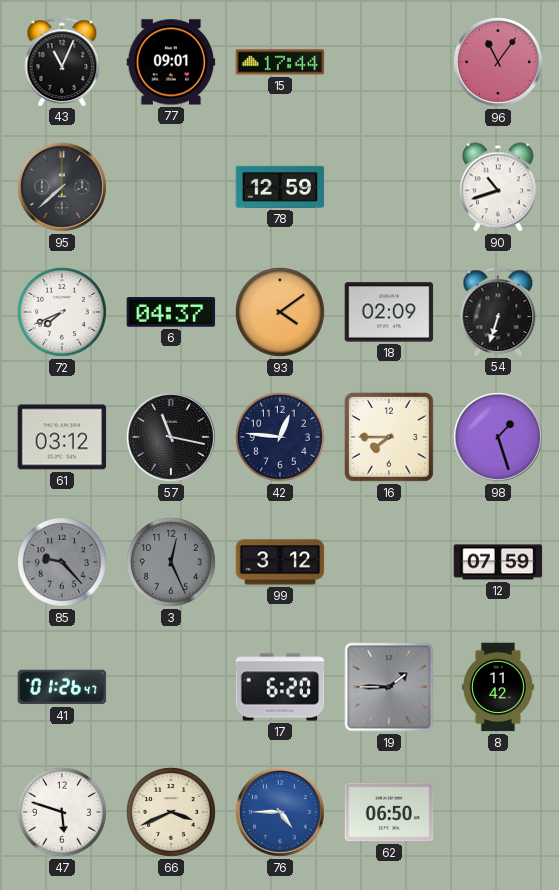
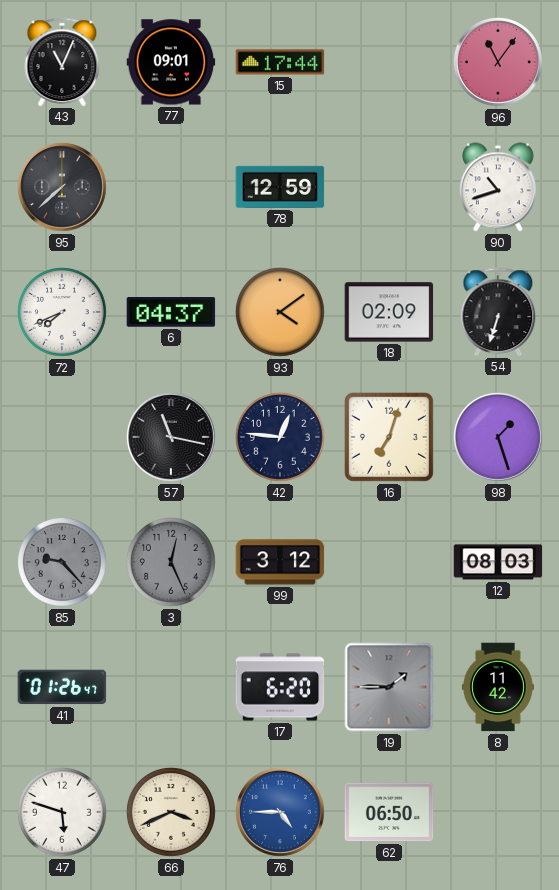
61: 03:12 -> none
16: 7:45 -> 7:03
12: 07:59 -> 08:03
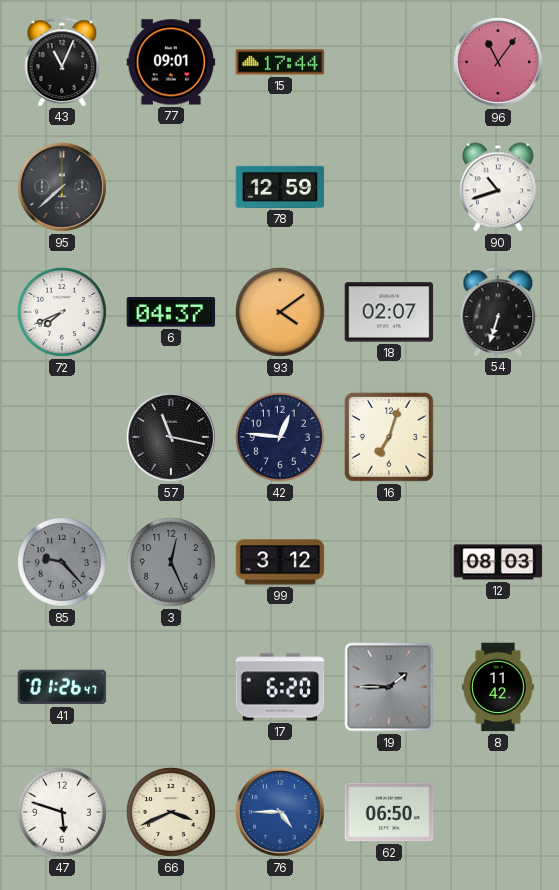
18: 02:09 -> 02:07
98: 1:27 -> none
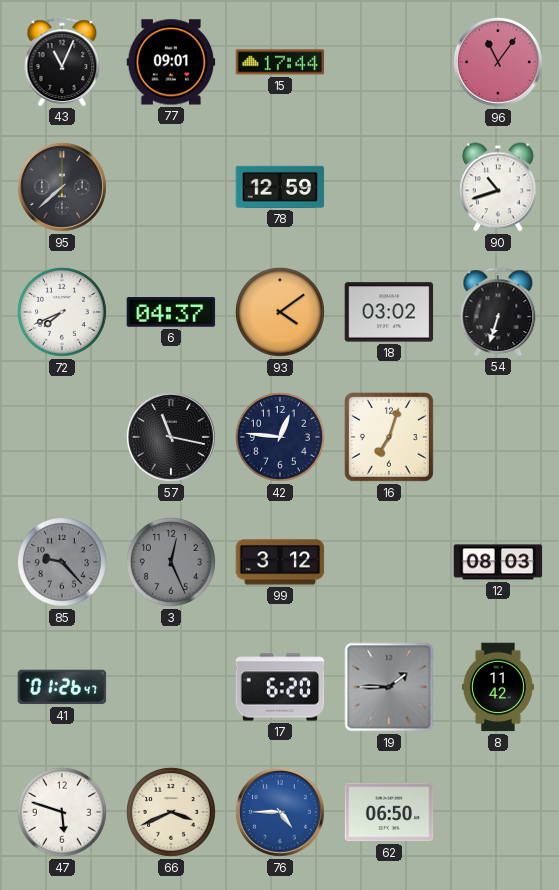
18: 02:07 -> 03:02
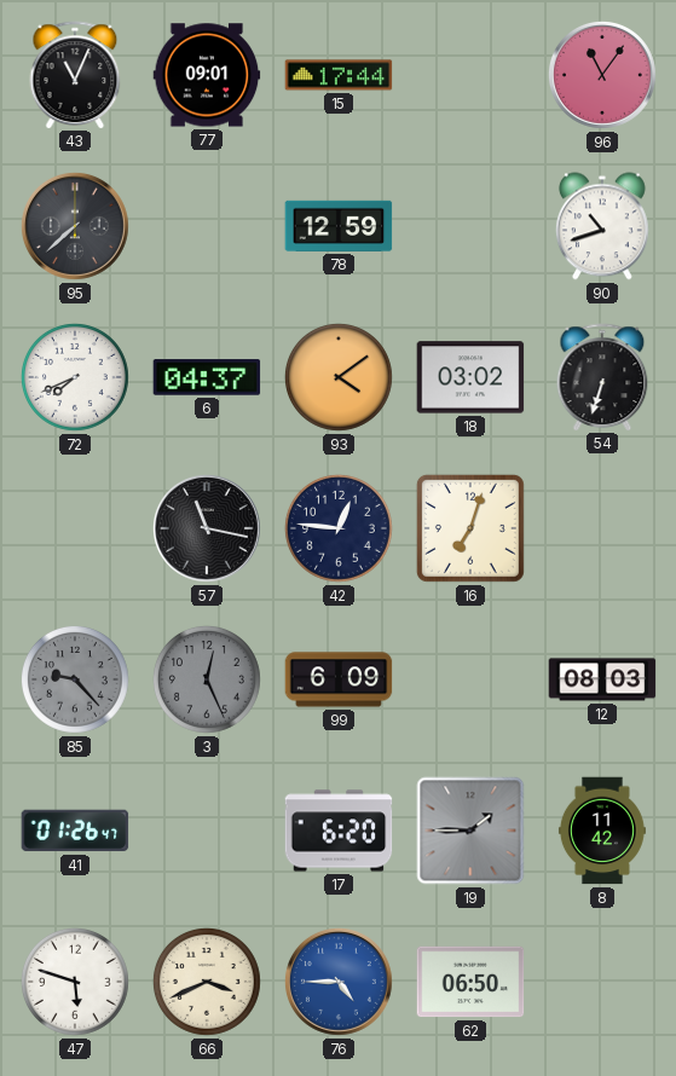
99: 3:12 -> 6:09
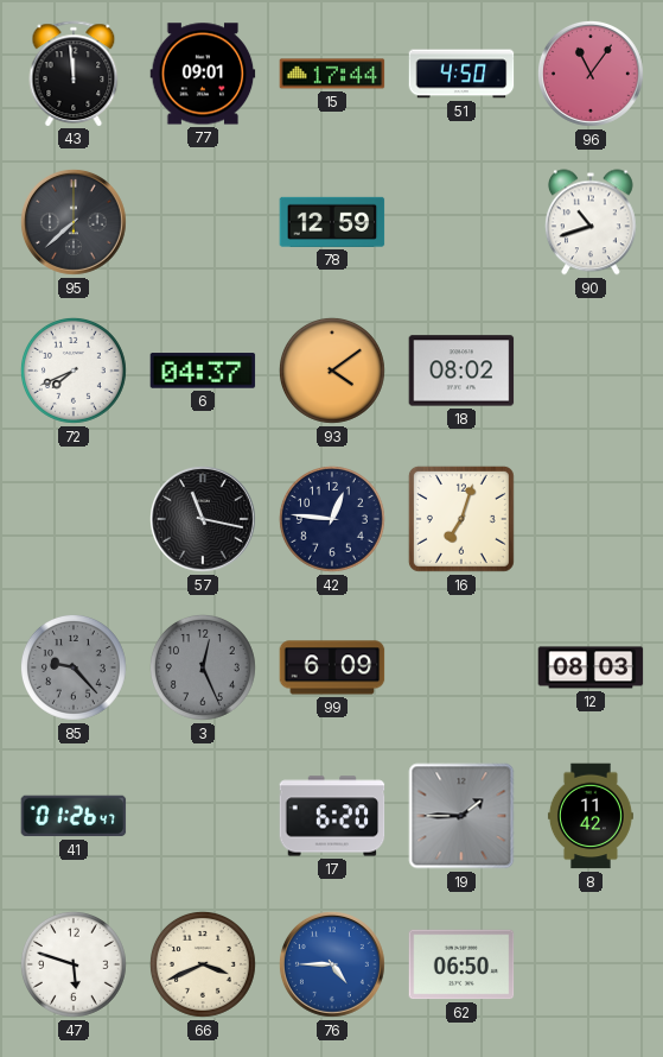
43: 11:04 -> 11:59
51: none -> 4:50
18: 03:02 -> 08:02
54: 6:33 -> none
